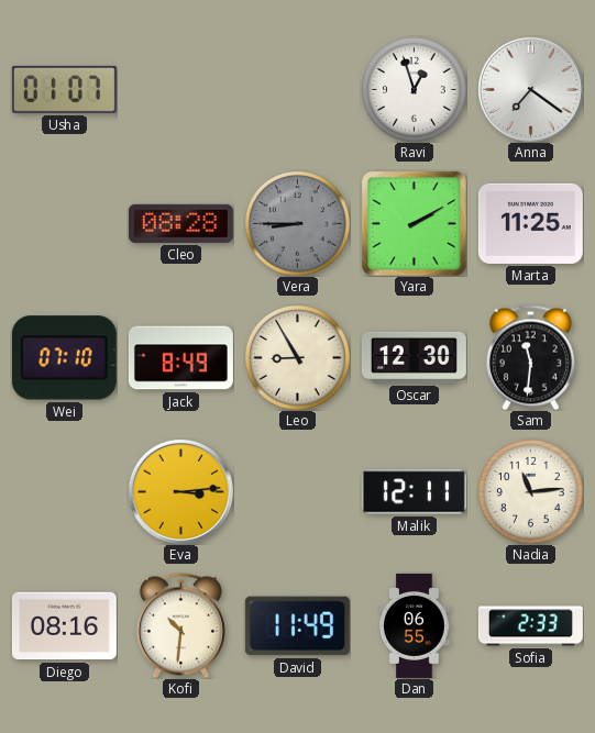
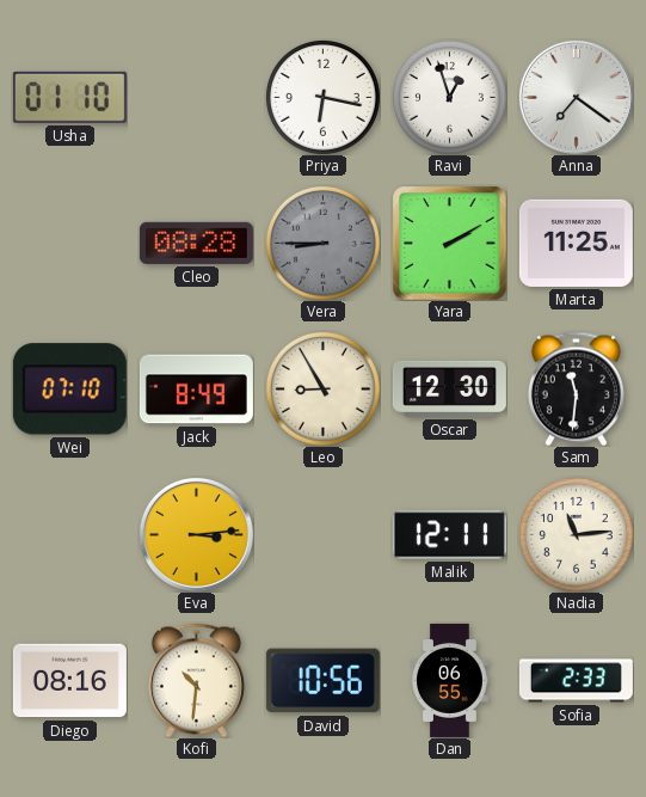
Usha: 01:07 -> 01:10
Priya: none -> 6:17
David: 11:49 -> 10:56
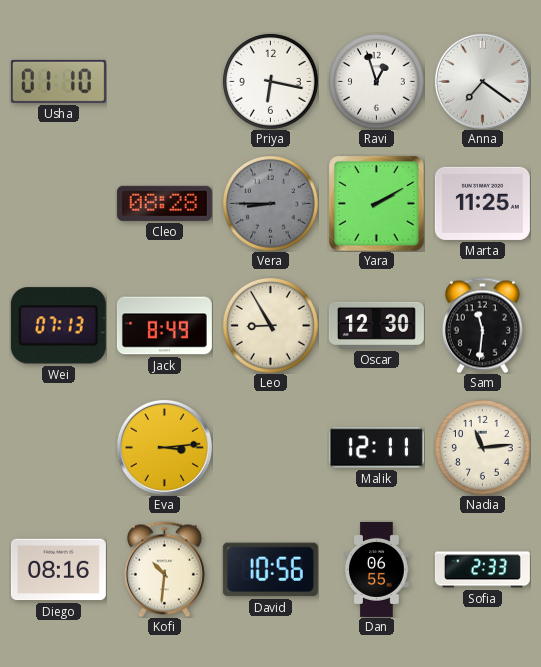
Wei: 07:10 -> 07:13
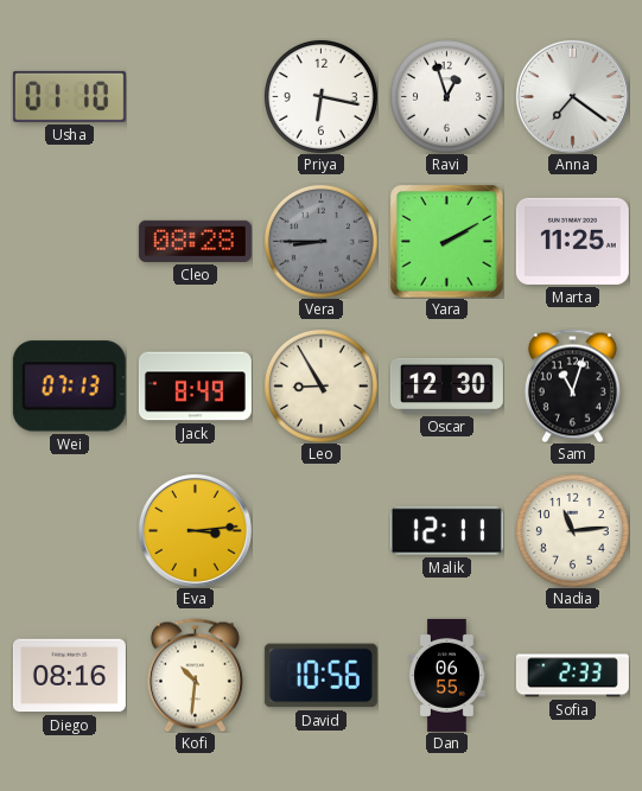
Sam: 11:31 -> 11:03
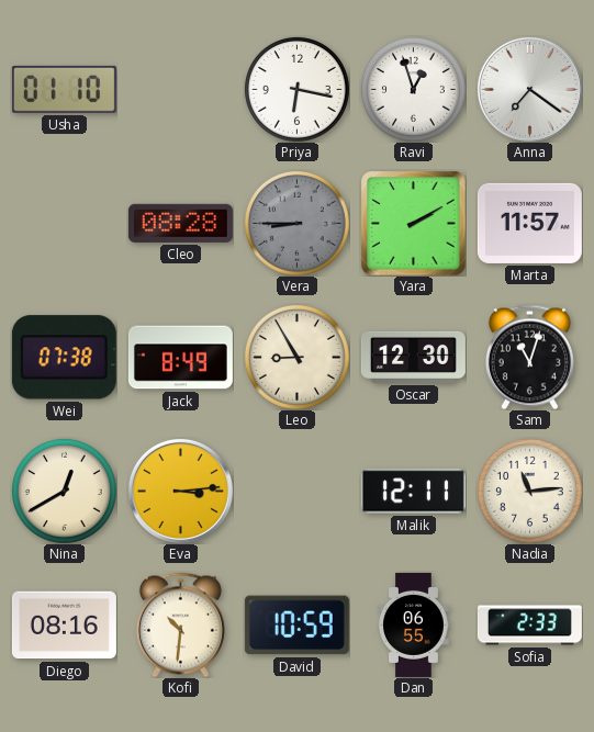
Marta: 11:25 -> 11:57
Wei: 07:13 -> 07:38
Nina: none -> 12:40
David: 10:56 -> 10:59
